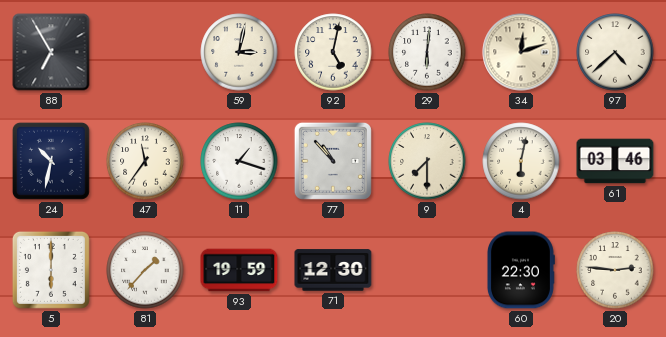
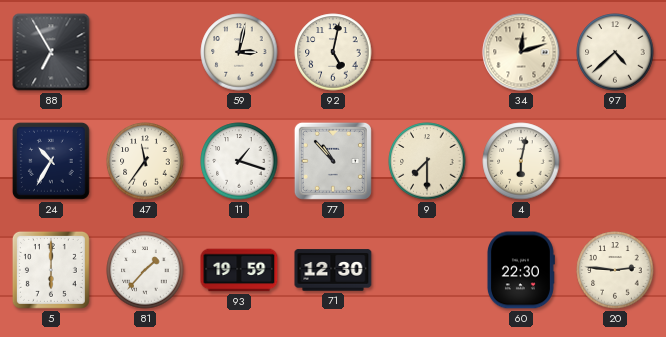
29: 6:01 -> none
24: 10:32 -> 10:35
61: 03:46 -> none
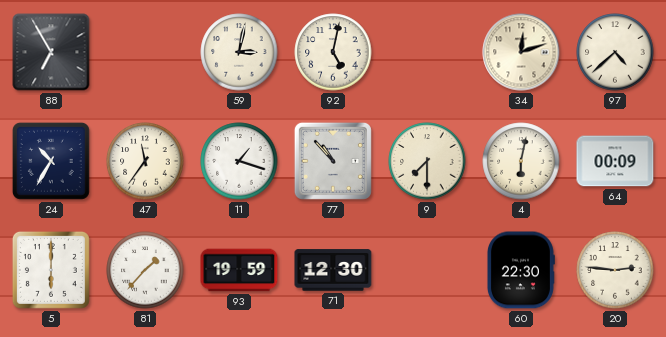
64: none -> 00:09
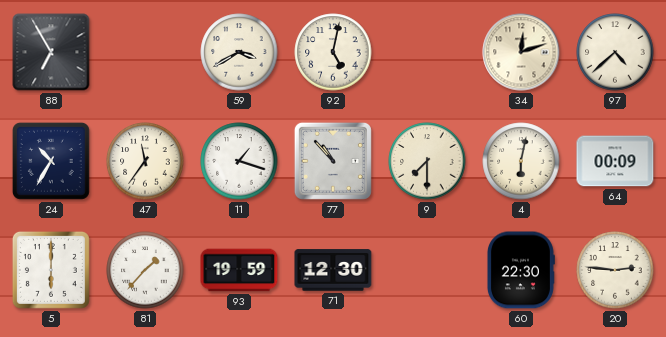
59: 3:02 -> 3:40
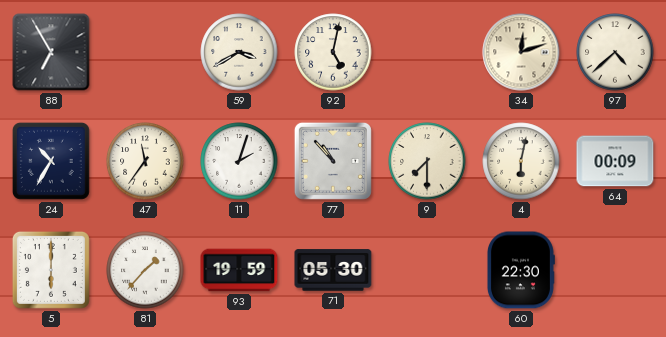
11: 1:18 -> 2:03
71: 12:30 -> 05:30
20: 2:46 -> none
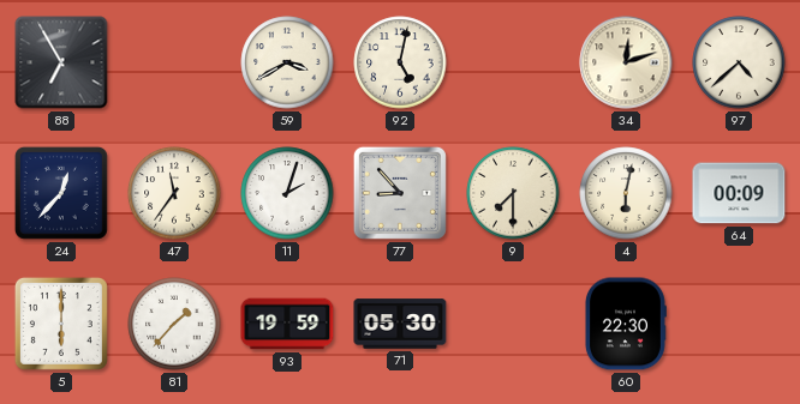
24: 10:35 -> 12:37
77: 10:53 -> 8:53
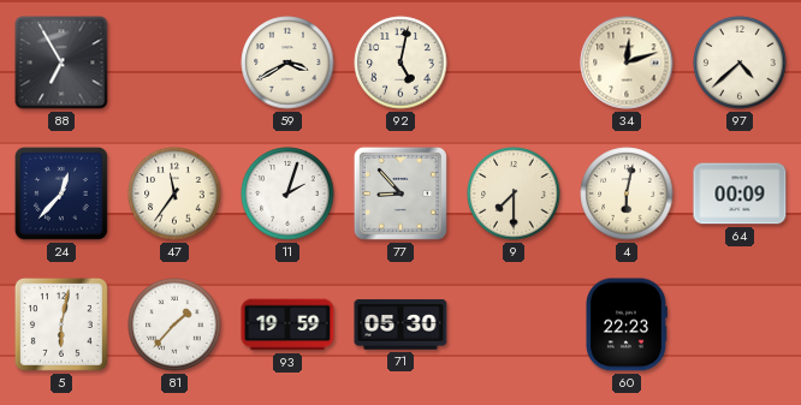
5: 6:00 -> 6:02
60: 22:30 -> 22:23
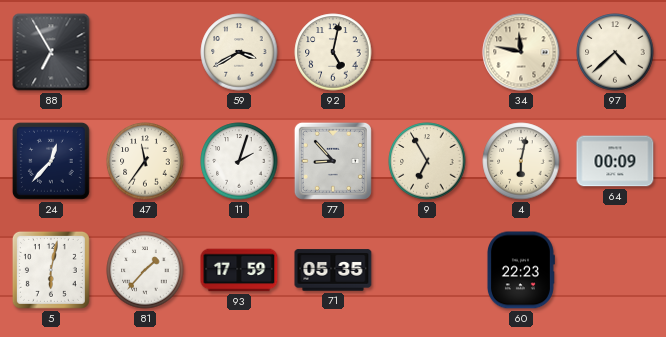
34: 12:12 -> 11:47
9: 7:30 -> 6:55
93: 19:59 -> 17:59
71: 05:30 -> 05:35
